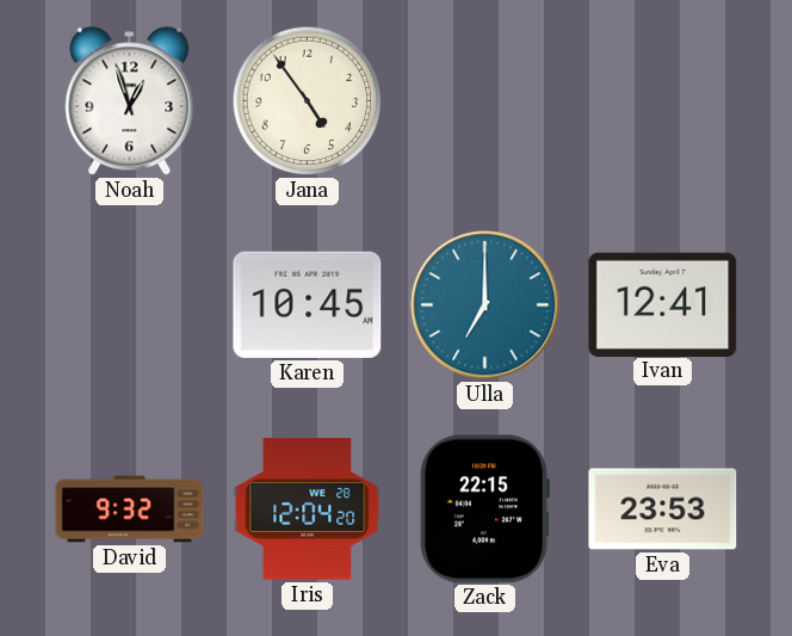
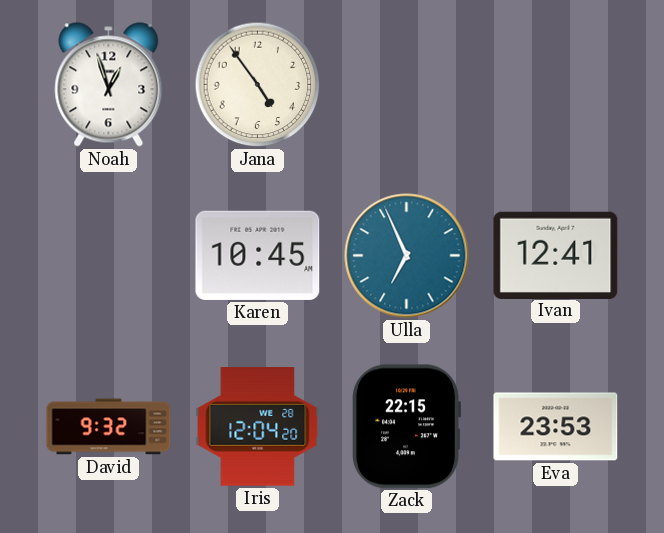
Ulla: 7:00 -> 6:56
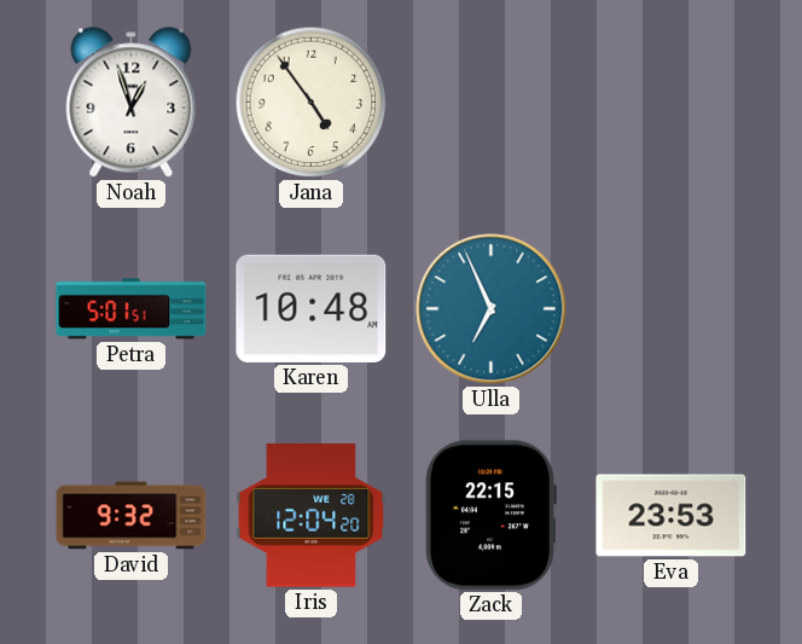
Petra: none -> 5:01
Karen: 10:45 -> 10:48
Ivan: 12:41 -> none
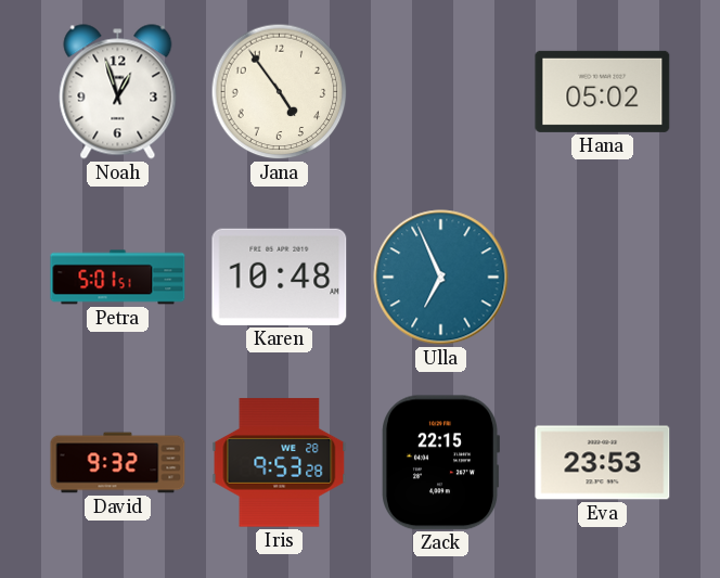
Hana: none -> 05:02
Iris: 12:04 -> 9:53
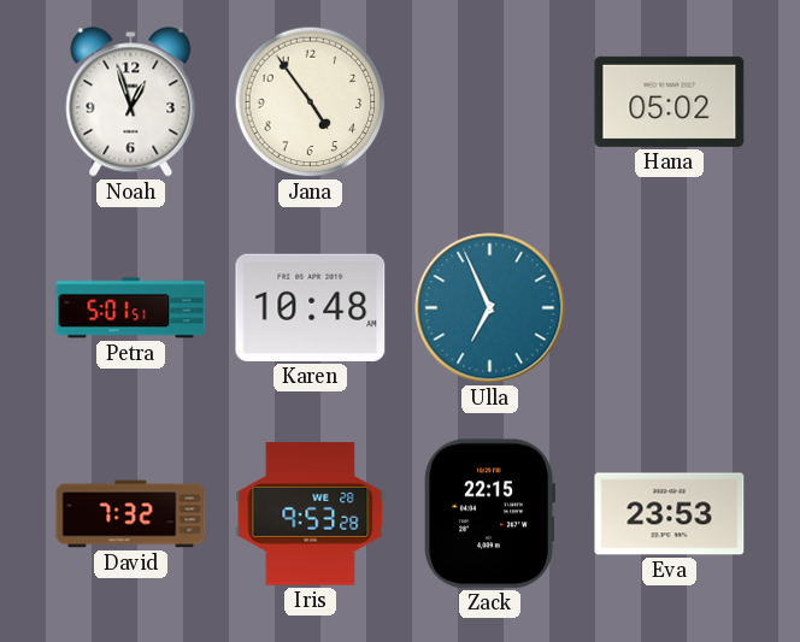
David: 9:32 -> 7:32
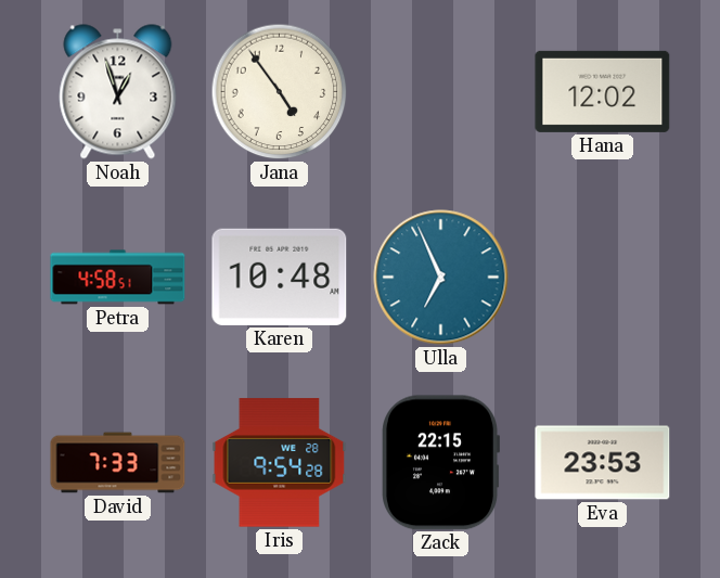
Hana: 05:02 -> 12:02
Petra: 5:01 -> 4:58
David: 7:32 -> 7:33
Iris: 9:53 -> 9:54
